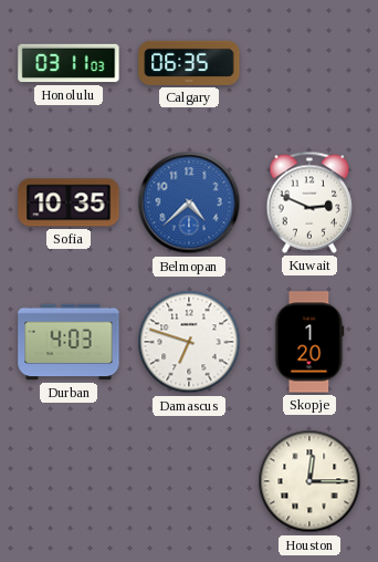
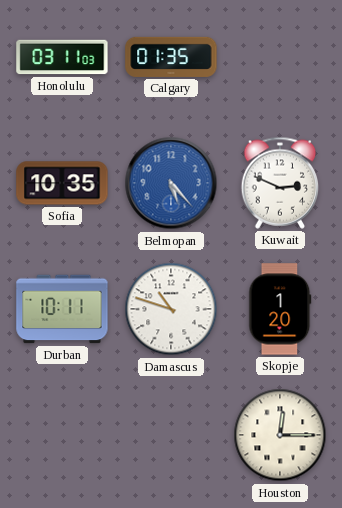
Calgary: 06:35 -> 01:35
Belmopan: 4:38 -> 5:23
Durban: 4:03 -> 10:11
Damascus: 6:48 -> 10:48
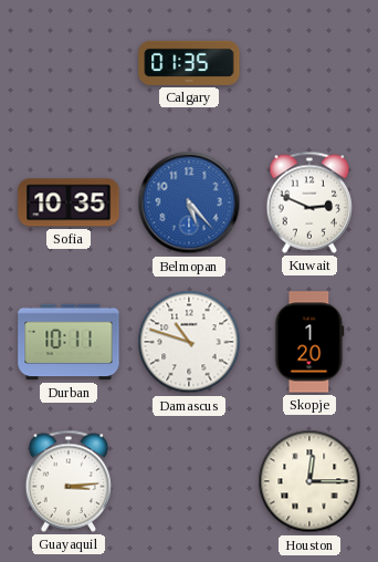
Honolulu: 03:11 -> none
Guayaquil: none -> 3:14
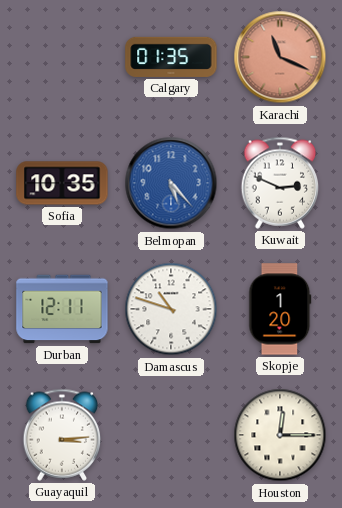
Karachi: none -> 11:19
Durban: 10:11 -> 12:11
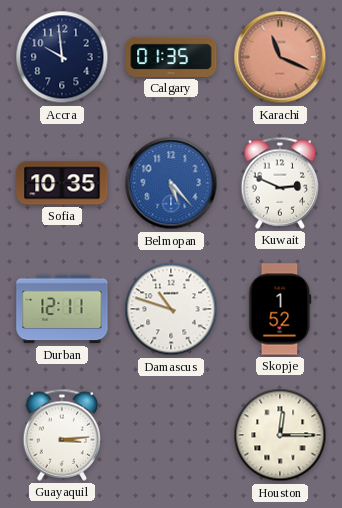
Accra: none -> 9:59
Skopje: 1:20 -> 1:52
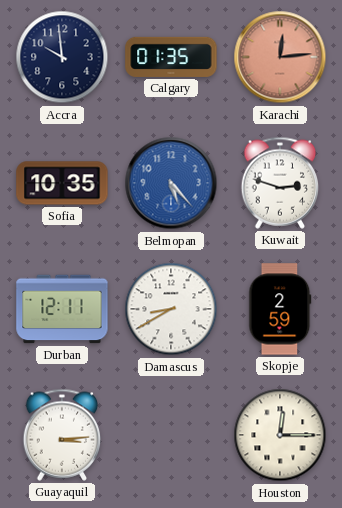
Karachi: 11:19 -> 12:14
Kuwait: 2:49 -> 2:48
Damascus: 10:48 -> 8:40
Skopje: 1:52 -> 2:59
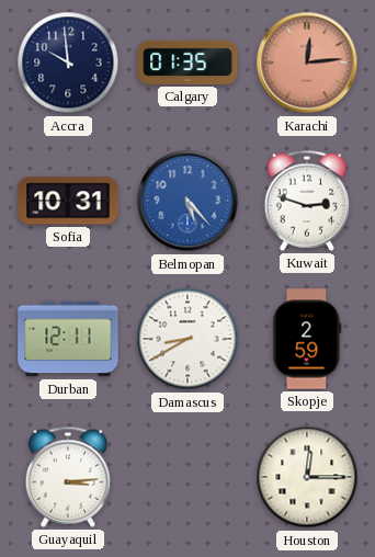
Sofia: 10:35 -> 10:31
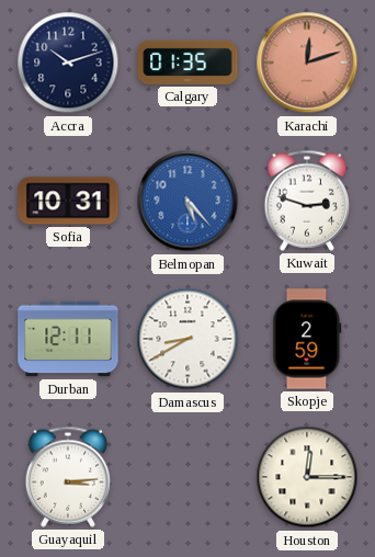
Accra: 9:59 -> 10:12
Karachi: 12:14 -> 12:12
